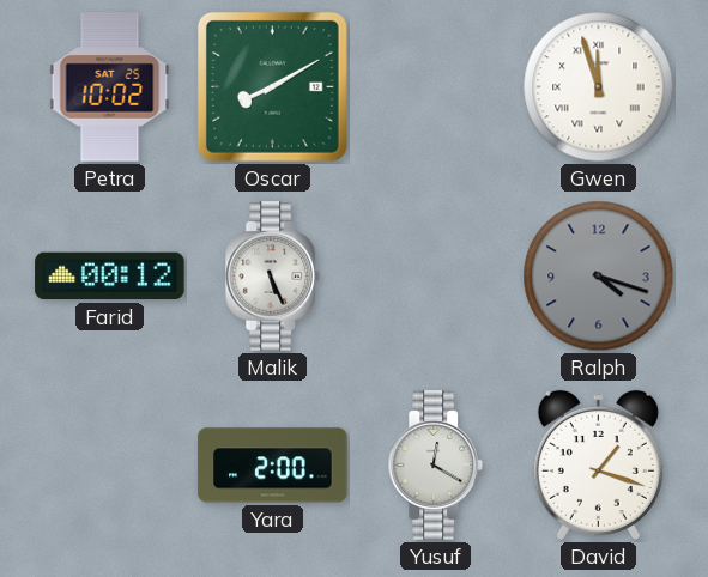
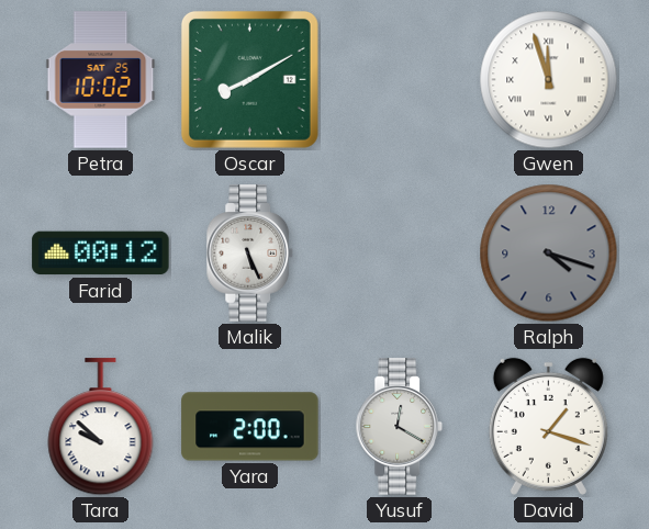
Tara: none -> 9:52
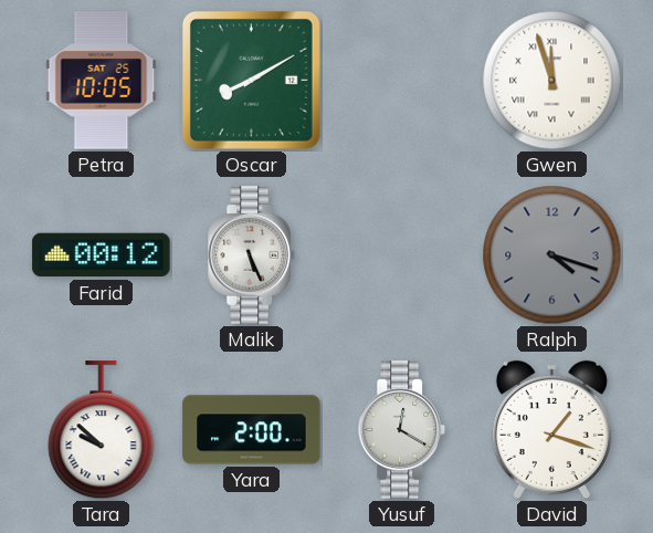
Petra: 10:02 -> 10:05
